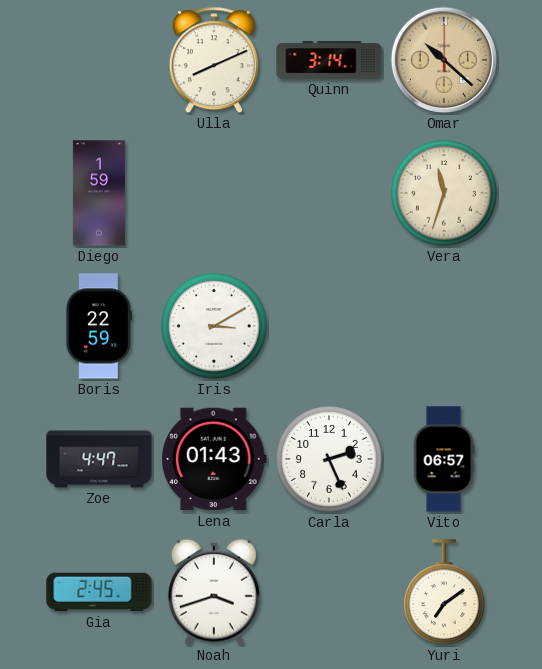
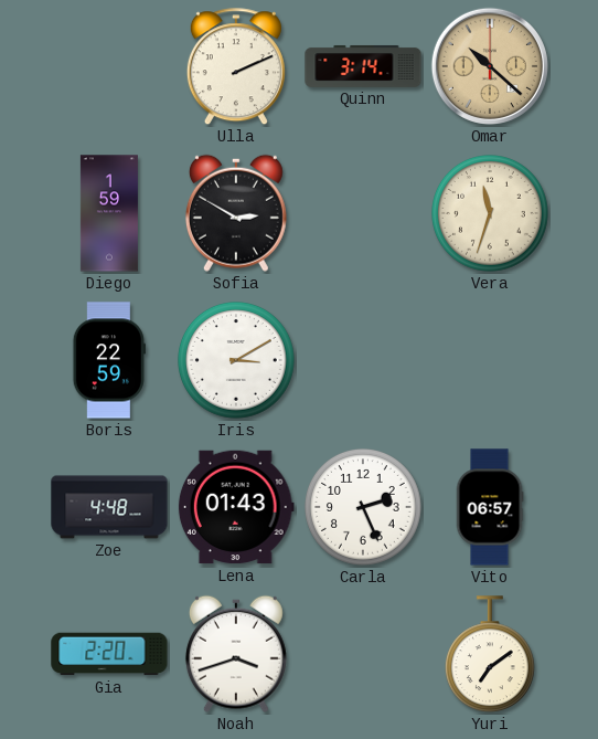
Ulla: 8:11 -> 2:11
Sofia: none -> 2:50
Zoe: 4:47 -> 4:48
Gia: 2:45 -> 2:20
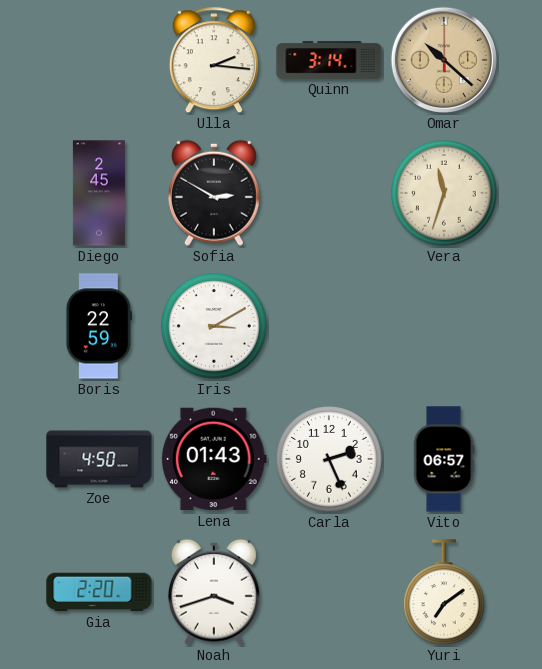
Ulla: 2:11 -> 2:16
Diego: 1:59 -> 2:45
Zoe: 4:48 -> 4:50
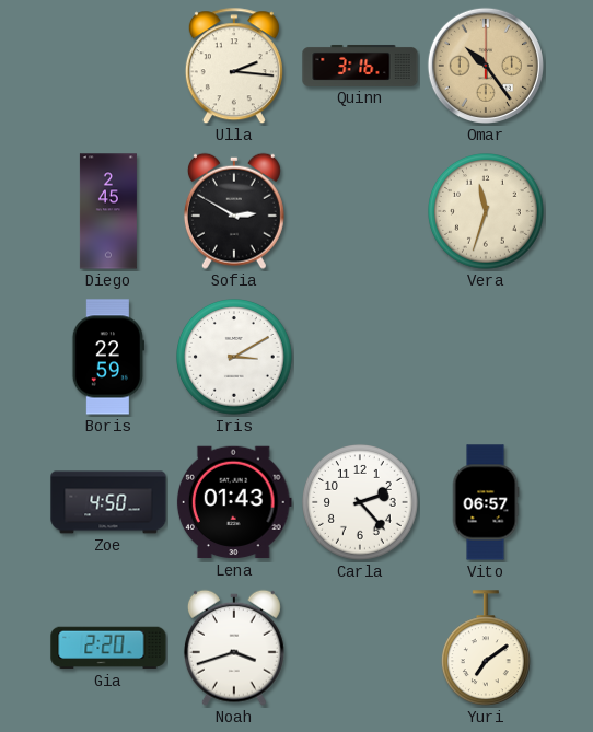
Quinn: 3:14 -> 3:16
Omar: 10:22 -> 10:24
Carla: 2:26 -> 2:23
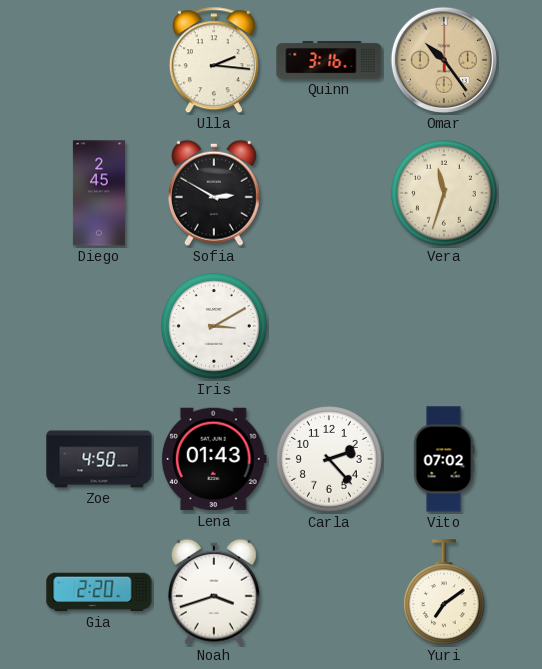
Boris: 22:59 -> none
Vito: 06:57 -> 07:02
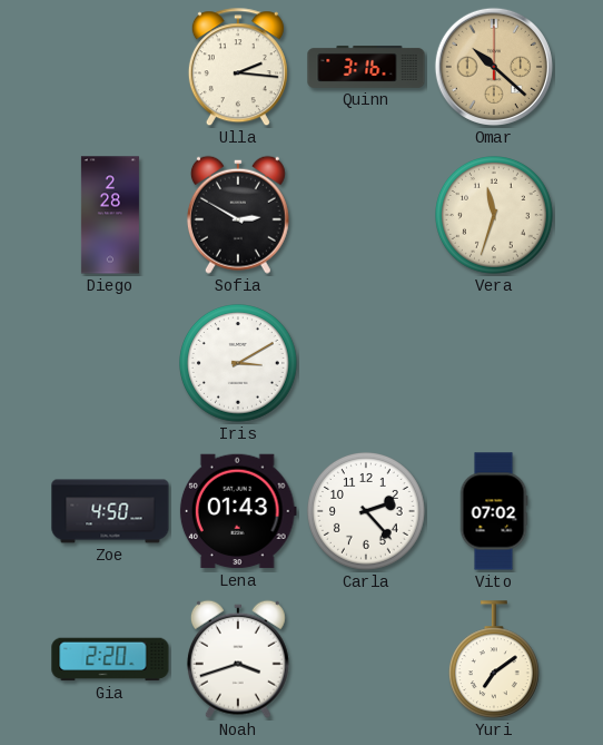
Omar: 10:24 -> 10:22
Diego: 2:45 -> 2:28
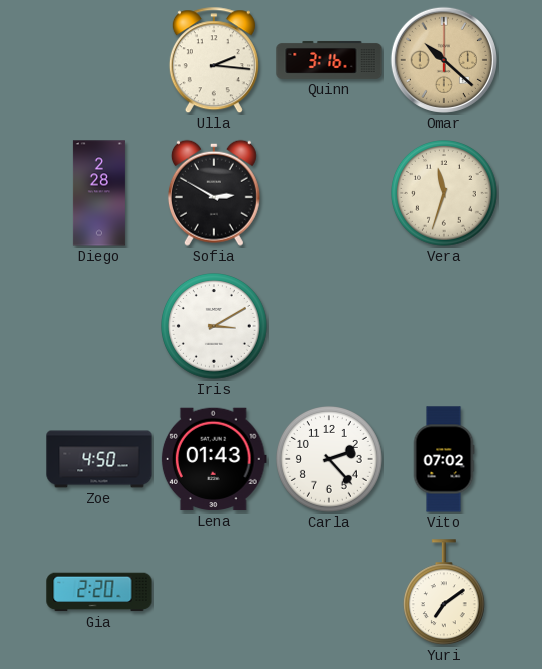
Noah: 3:42 -> none
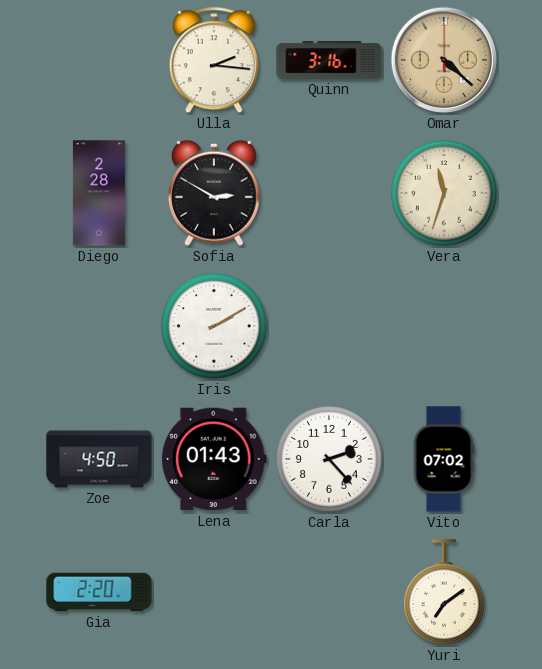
Omar: 10:22 -> 4:22
Iris: 3:10 -> 2:10
